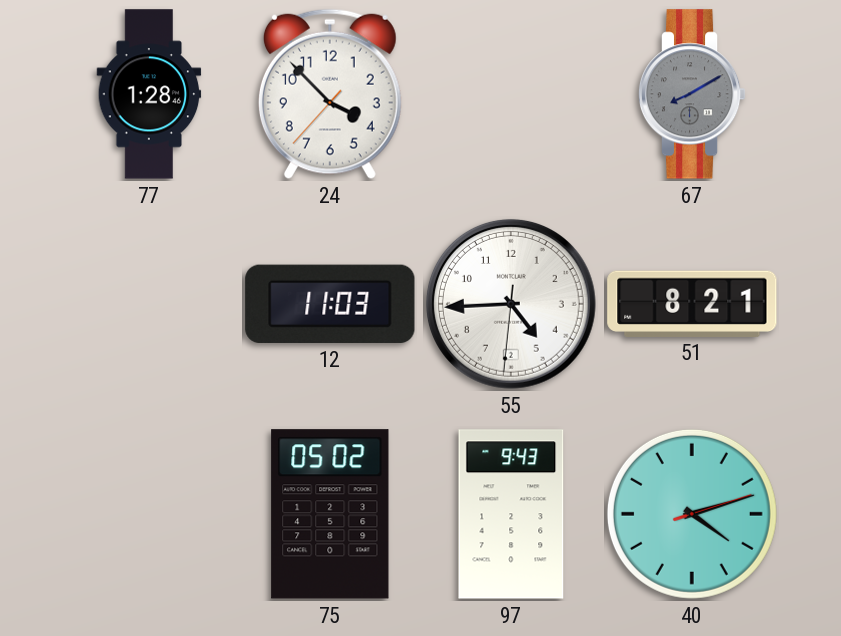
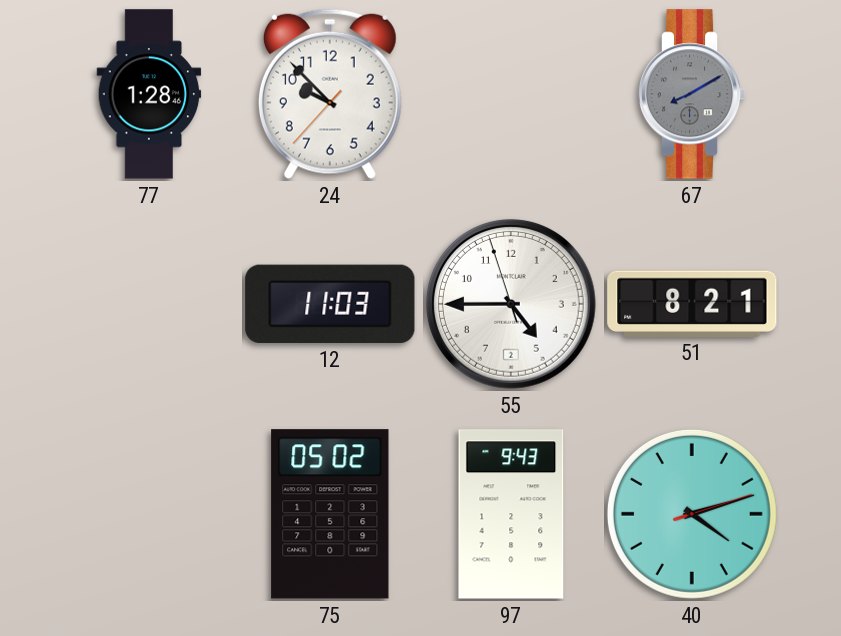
24: 3:52 -> 9:52
55: 4:44:31 -> 4:44:57
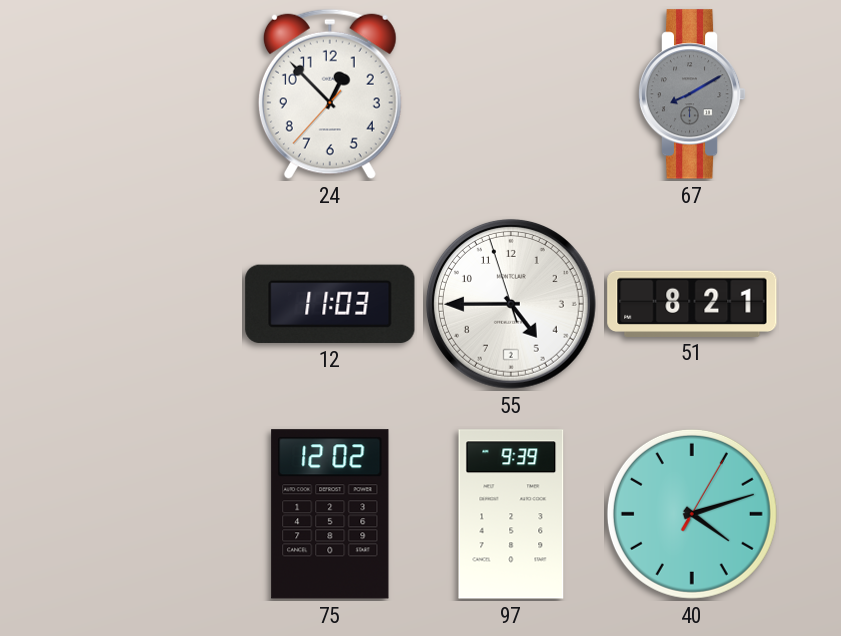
77: 1:28 -> none
24: 9:52 -> 12:52
75: 05:02 -> 12:02
97: 9:43 -> 9:39
40: 4:12:12 -> 4:12:05
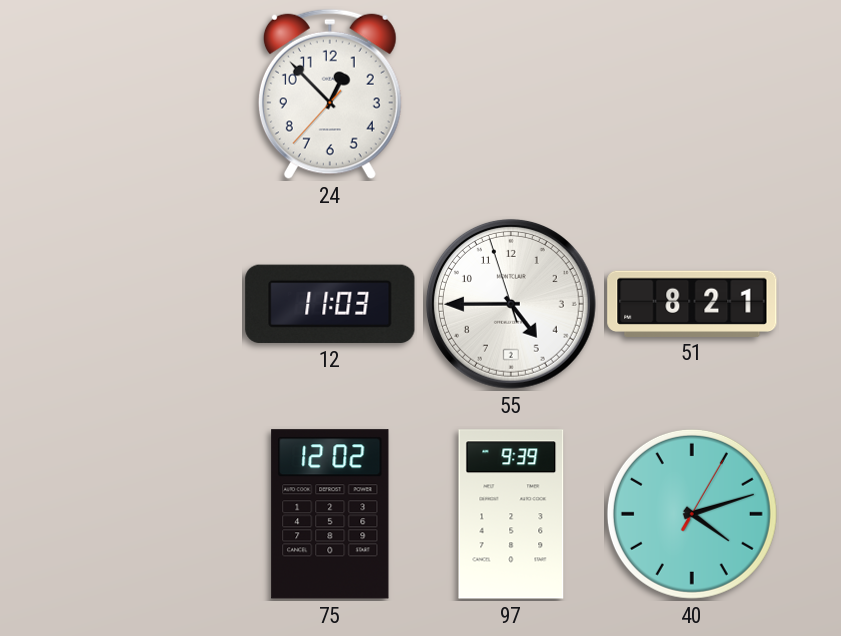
67: 8:10 -> none
